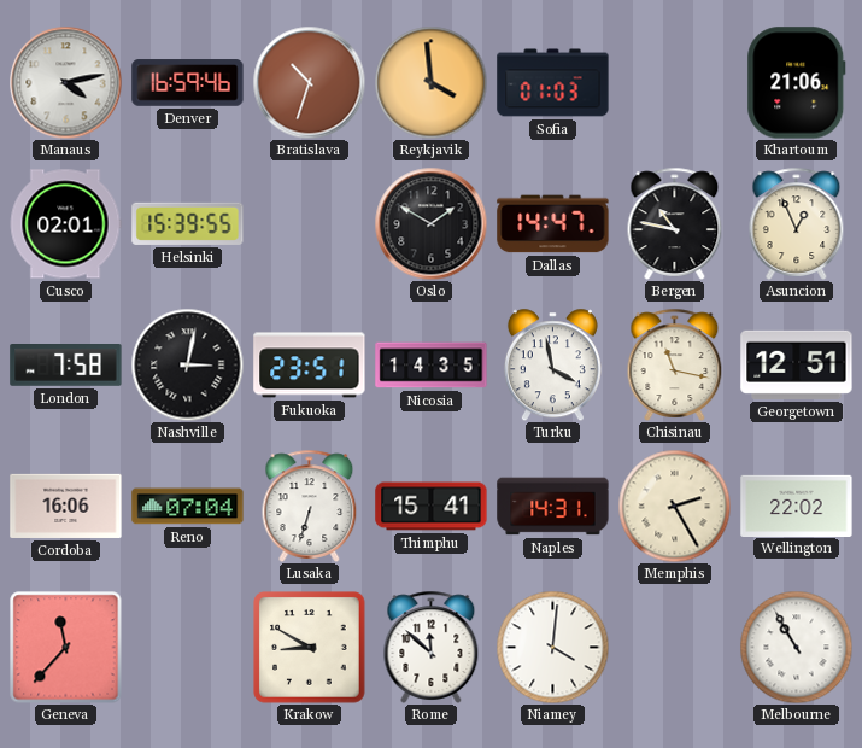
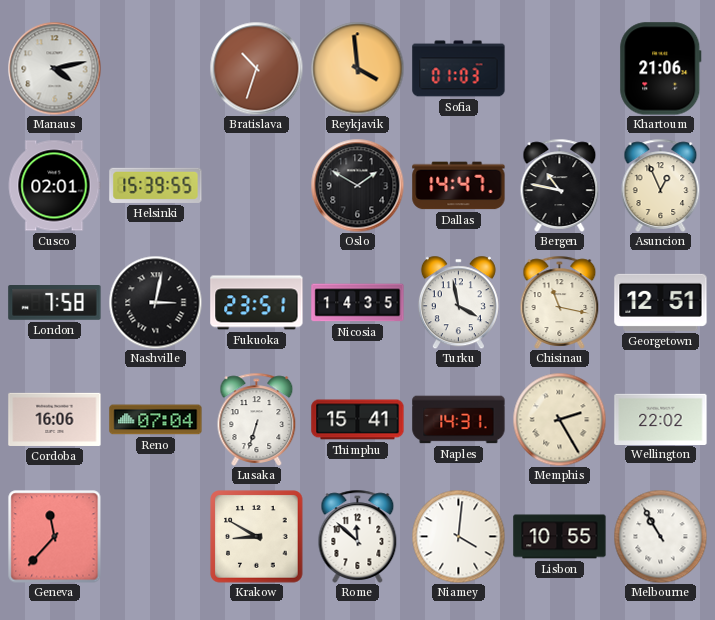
Denver: 16:59 -> none
Lisbon: none -> 10:55
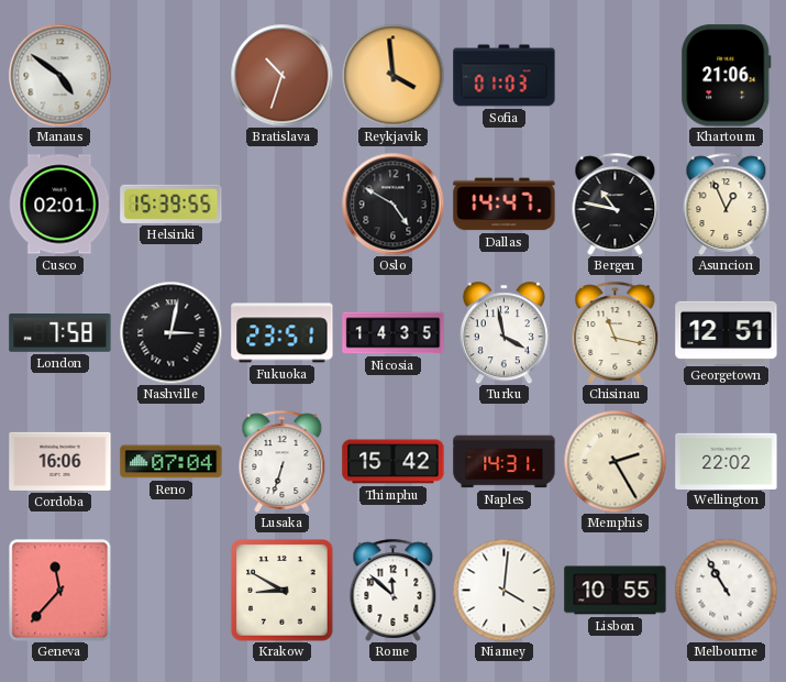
Manaus: 4:13 -> 4:51
Oslo: 1:50 -> 4:50
Thimphu: 15:41 -> 15:42
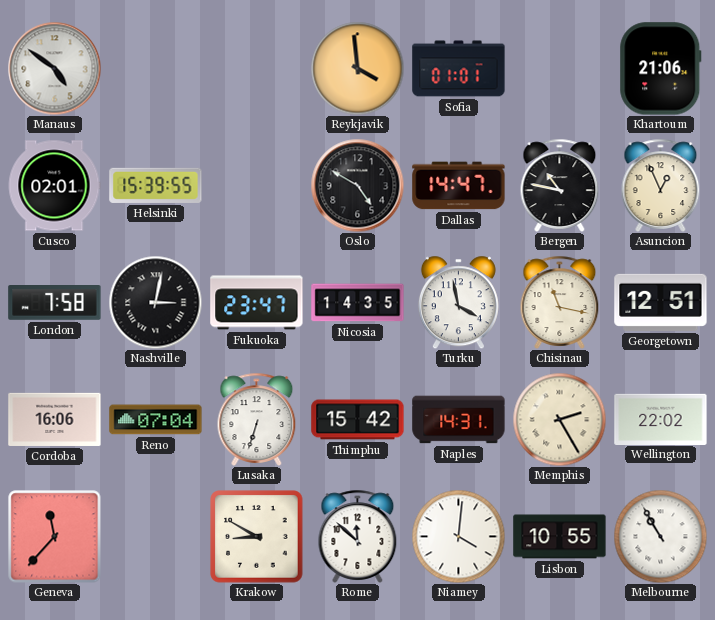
Bratislava: 10:33 -> none
Sofia: 01:03 -> 01:01
Fukuoka: 23:51 -> 23:47
